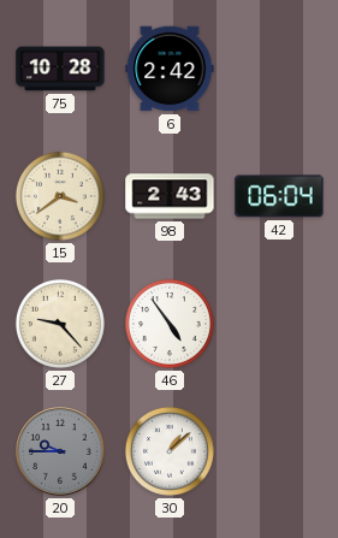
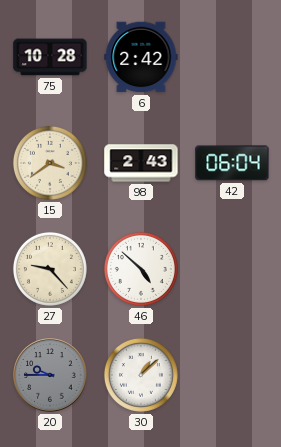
46: 4:54 -> 4:52
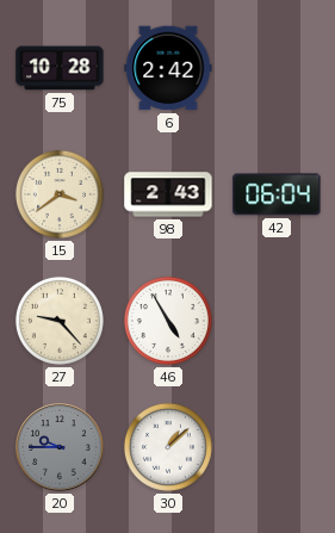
46: 4:52 -> 4:55
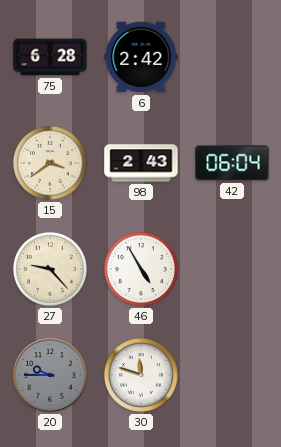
75: 10:28 -> 6:28
30: 1:08 -> 11:48
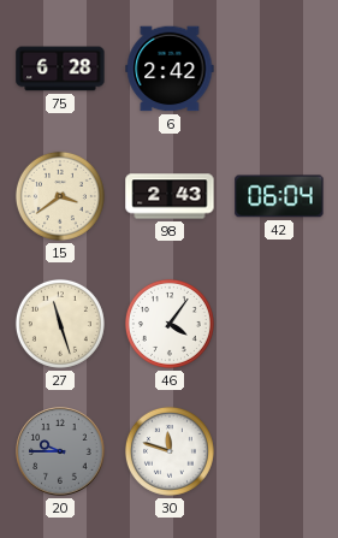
27: 9:23 -> 11:27
46: 4:55 -> 4:06
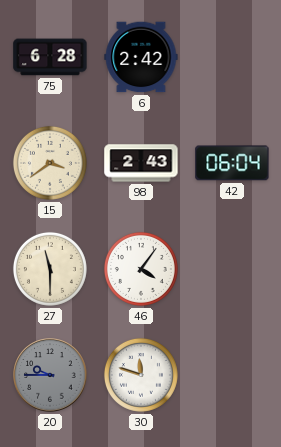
27: 11:27 -> 11:30
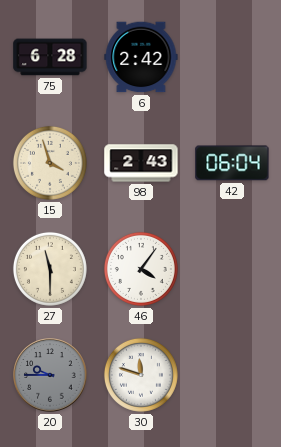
15: 3:39 -> 3:57
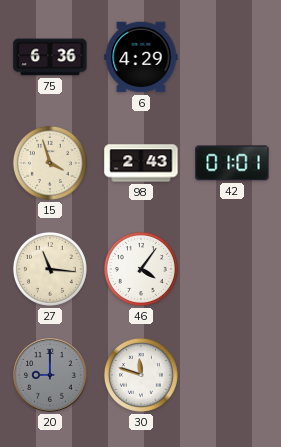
75: 6:28 -> 6:36
6: 2:42 -> 4:29
42: 06:04 -> 01:01
27: 11:30 -> 11:16
20: 9:45 -> 9:00
